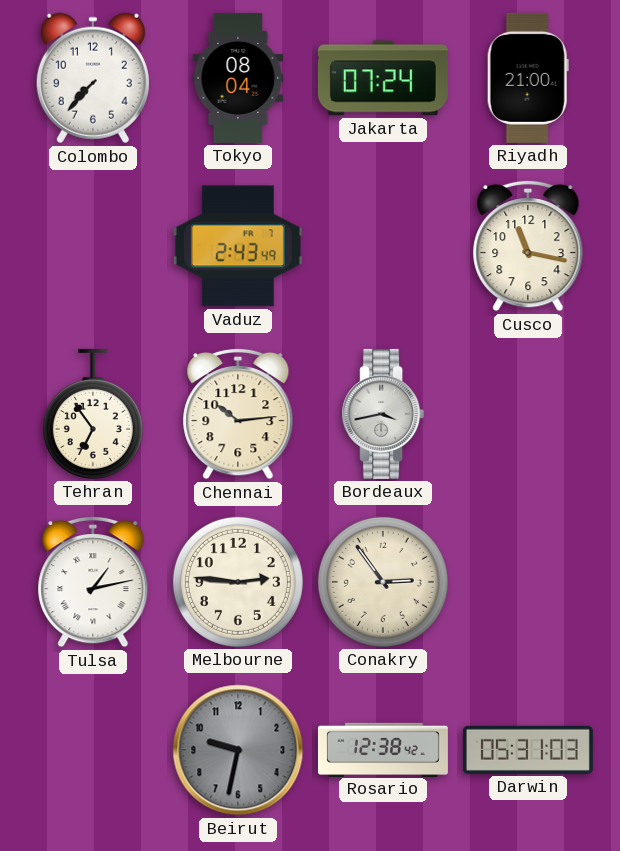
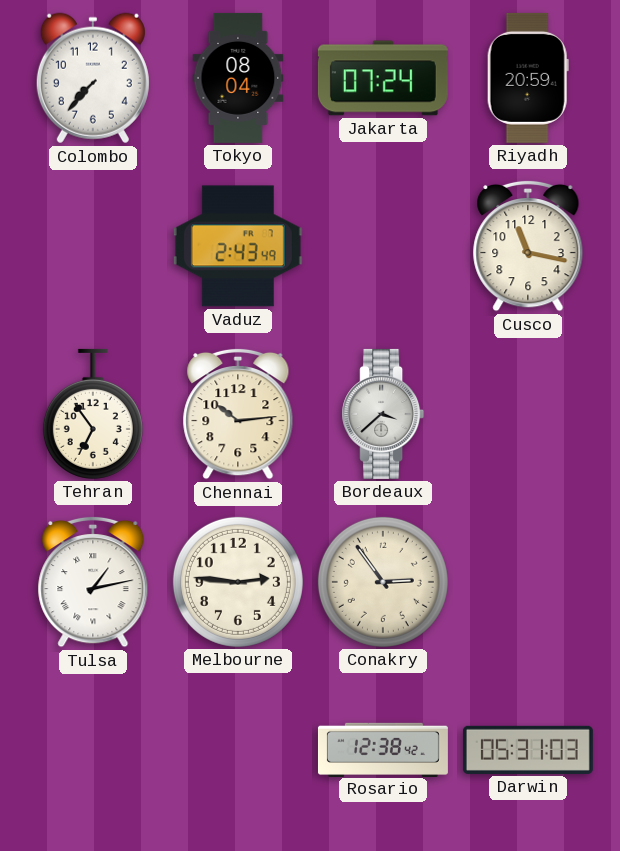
Riyadh: 21:00 -> 20:59
Bordeaux: 3:43 -> 3:38
Beirut: 9:32 -> none
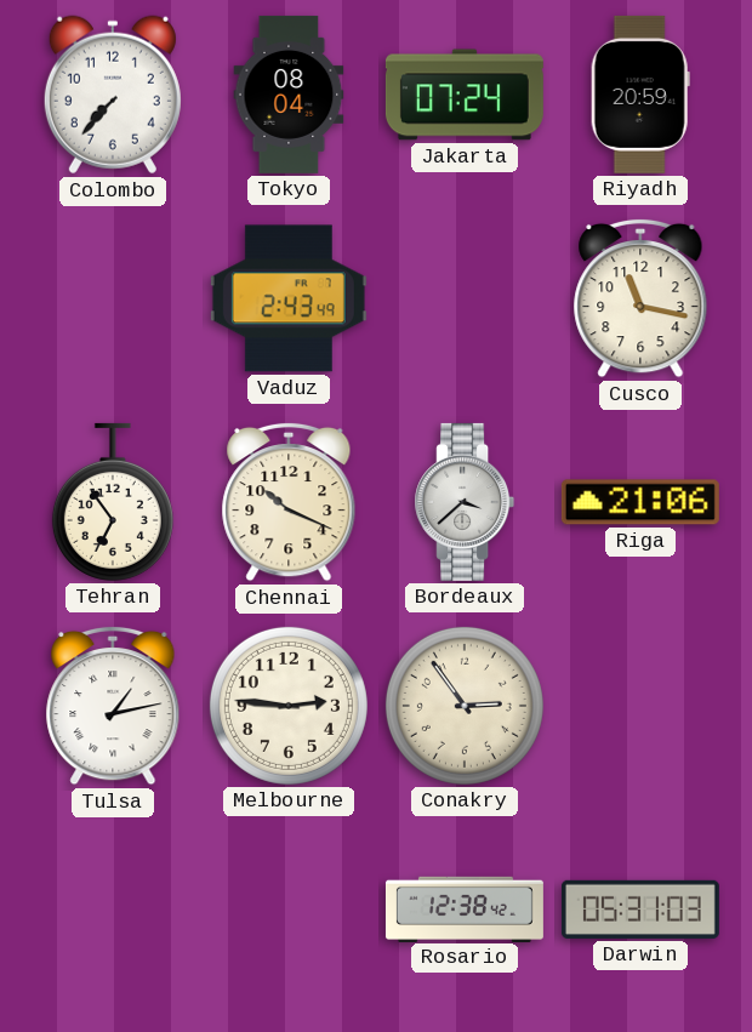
Chennai: 10:14 -> 10:19
Riga: none -> 21:06
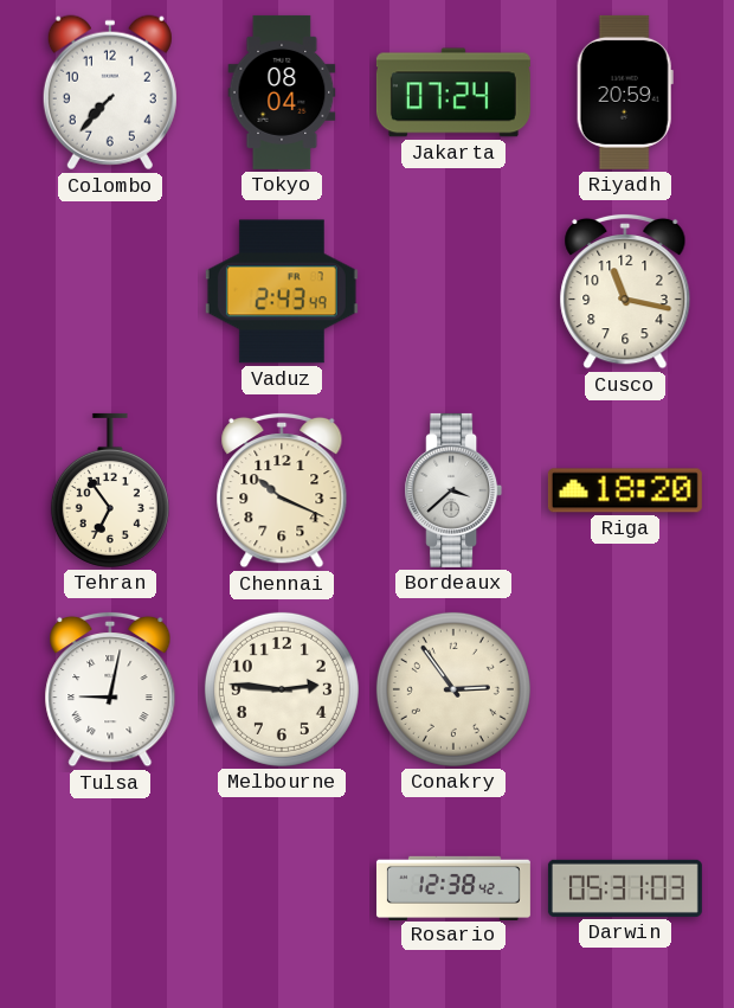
Riga: 21:06 -> 18:20
Tulsa: 1:13 -> 9:02
